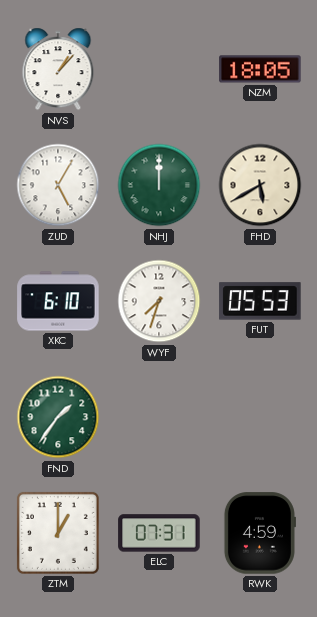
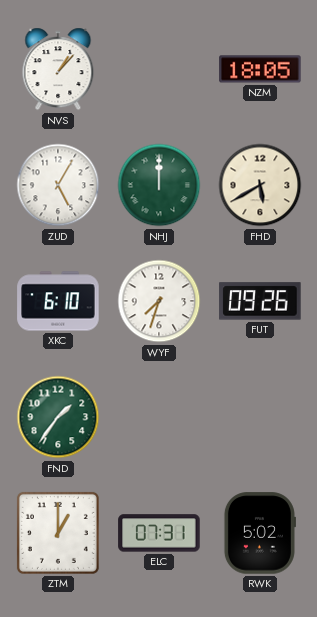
FUT: 05:53 -> 09:26
RWK: 4:59 -> 5:02
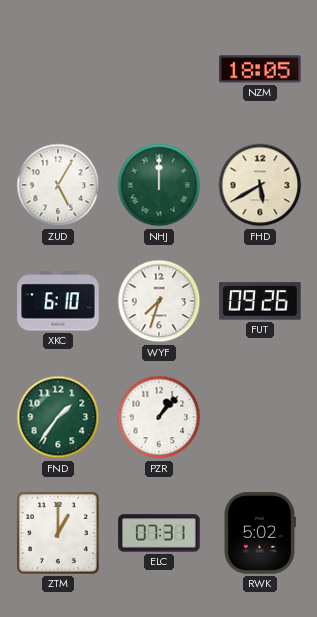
NVS: 1:07 -> none
PZR: none -> 1:07
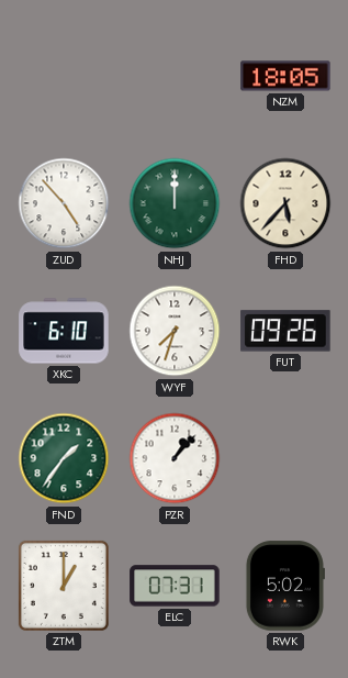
ZUD: 5:05 -> 4:53
FHD: 5:40 -> 5:37
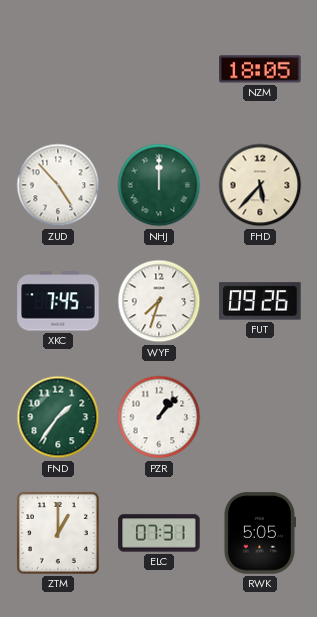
XKC: 6:10 -> 7:45
RWK: 5:02 -> 5:05
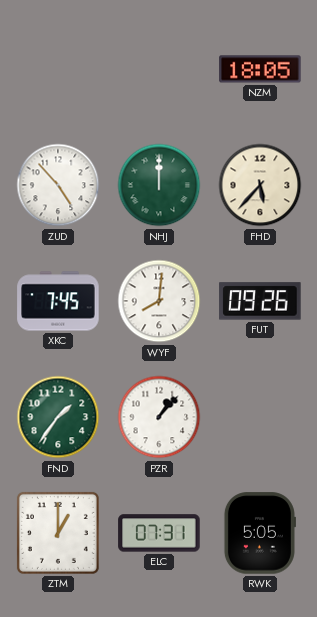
WYF: 7:33 -> 8:01
